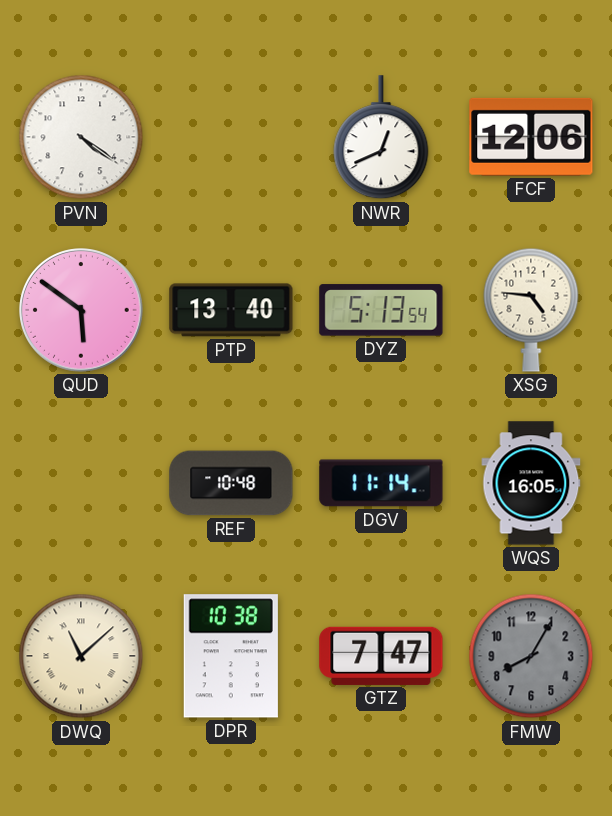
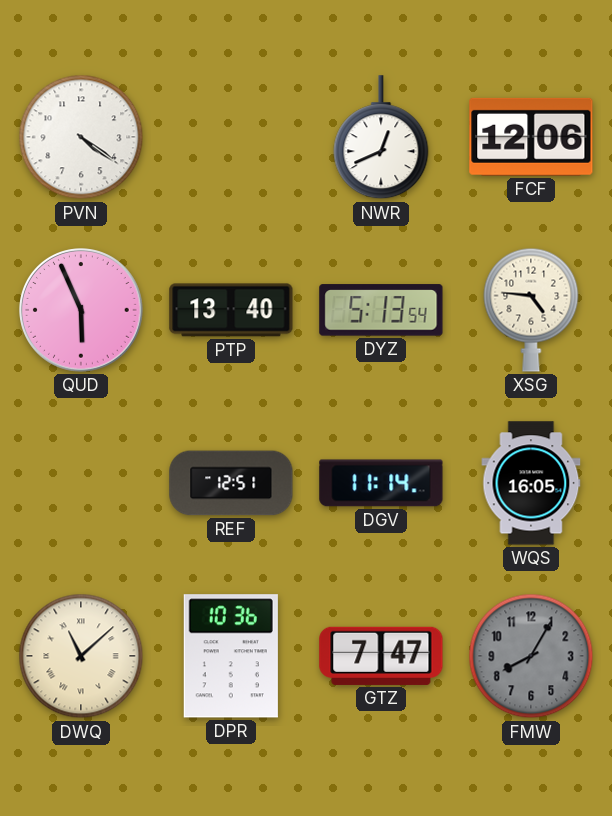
QUD: 5:51 -> 5:56
REF: 10:48 -> 12:51
DPR: 10:38 -> 10:36
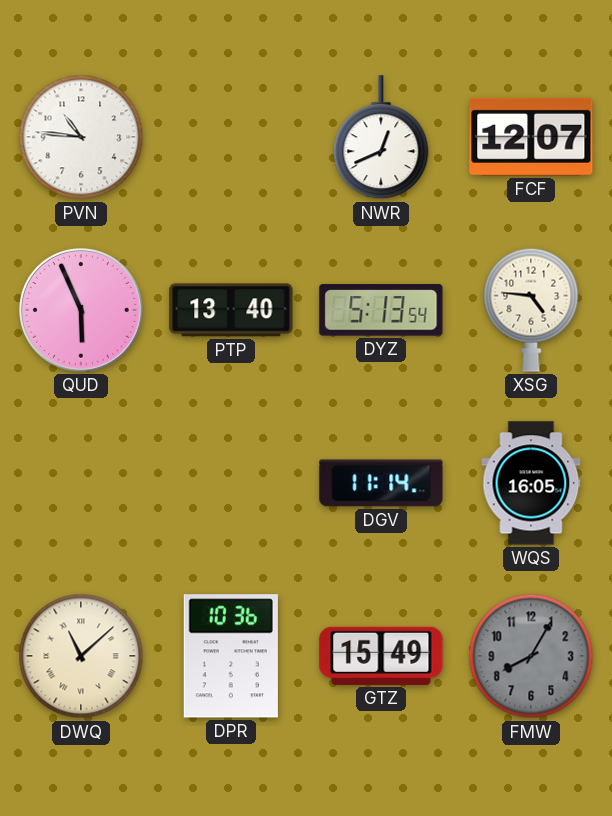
PVN: 4:21 -> 10:46
FCF: 12:06 -> 12:07
REF: 12:51 -> none
GTZ: 7:47 -> 15:49
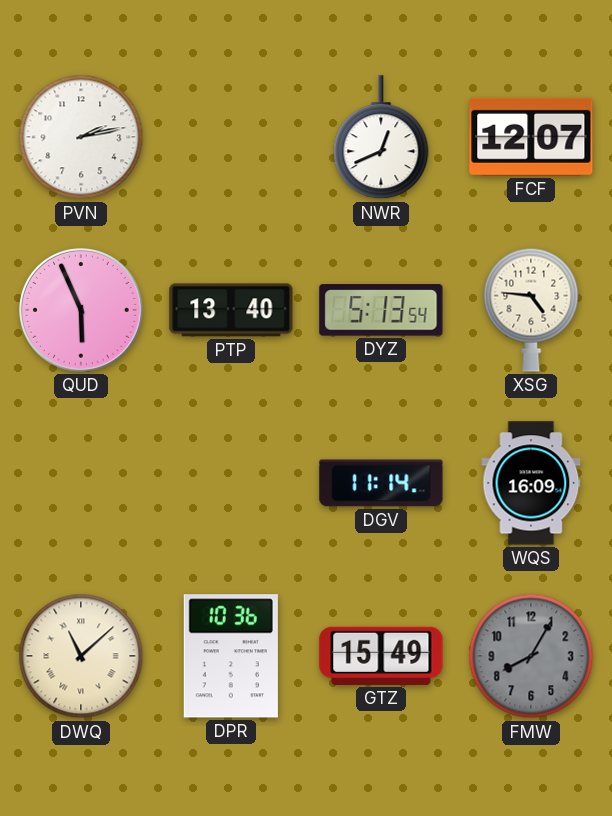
PVN: 10:46 -> 2:13
WQS: 16:05 -> 16:09
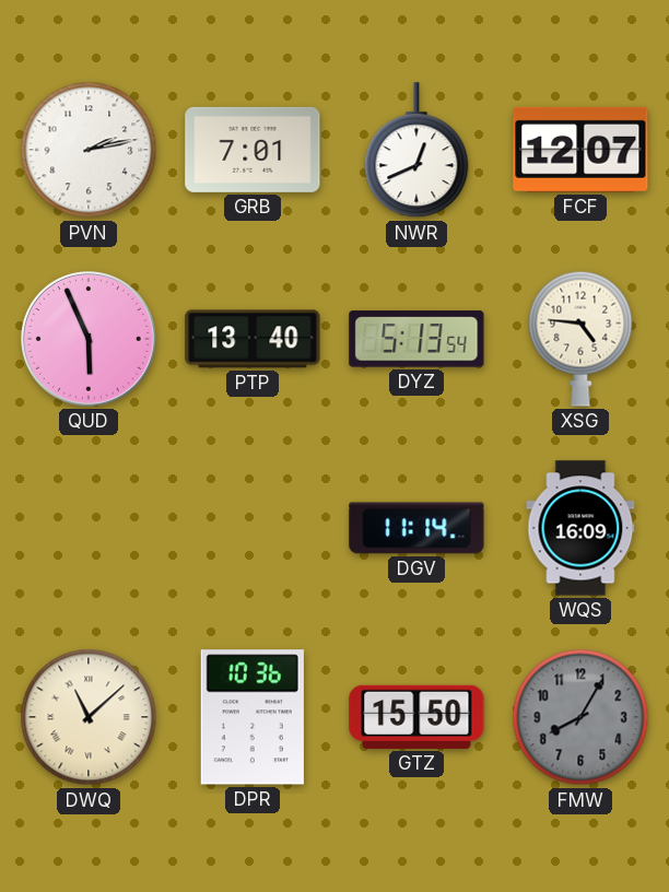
GRB: none -> 7:01
GTZ: 15:49 -> 15:50
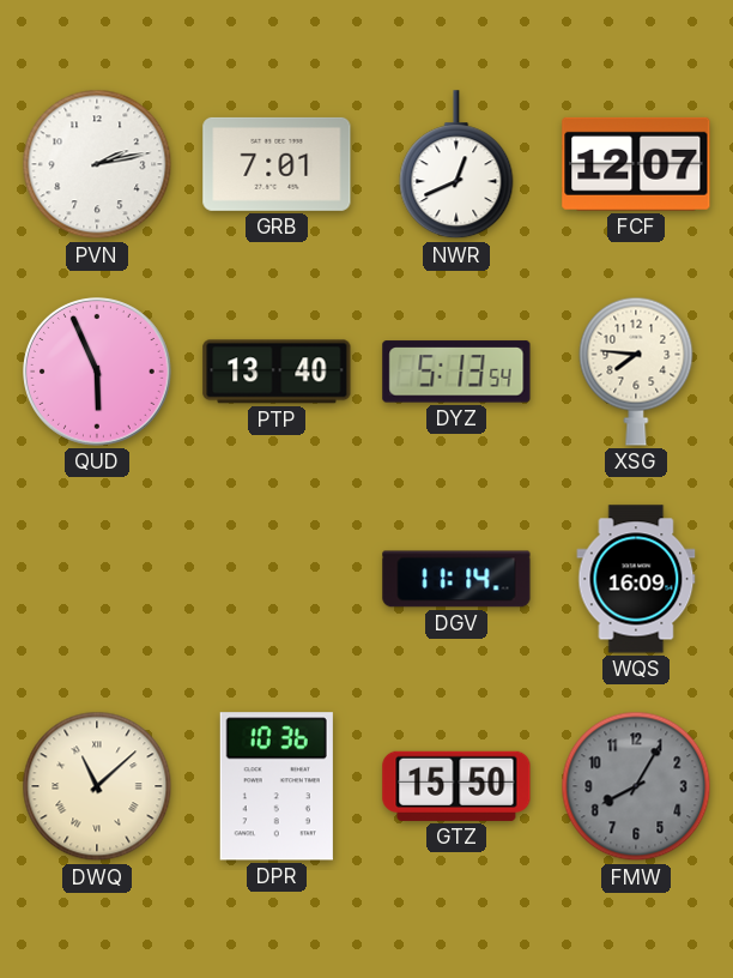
XSG: 4:46 -> 7:46
